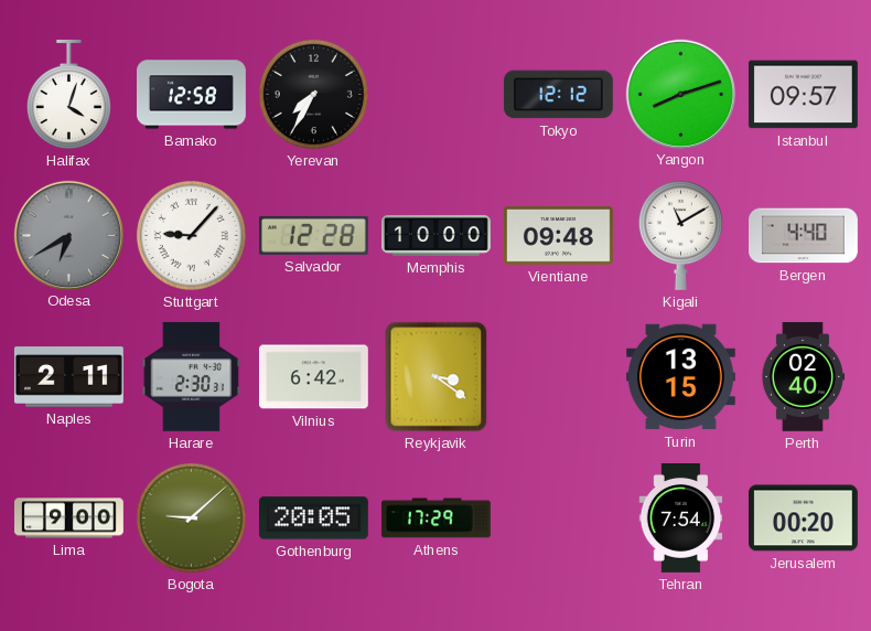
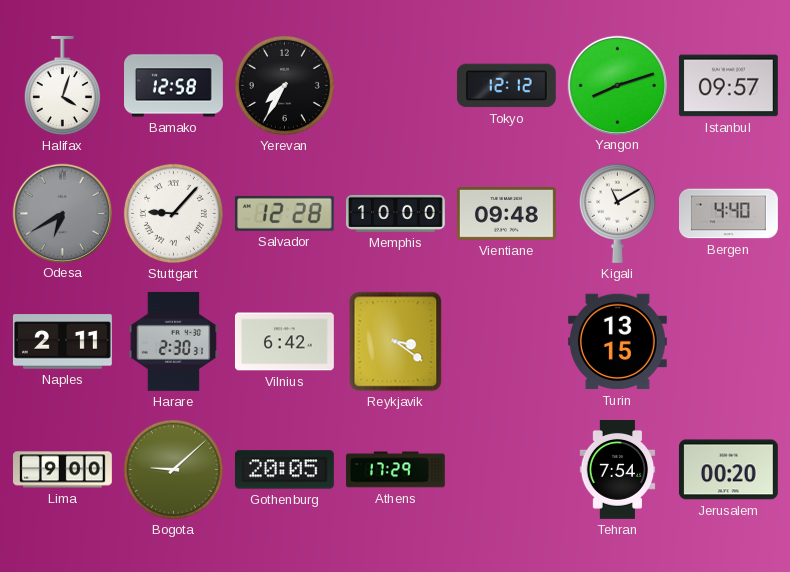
Perth: 02:40 -> none
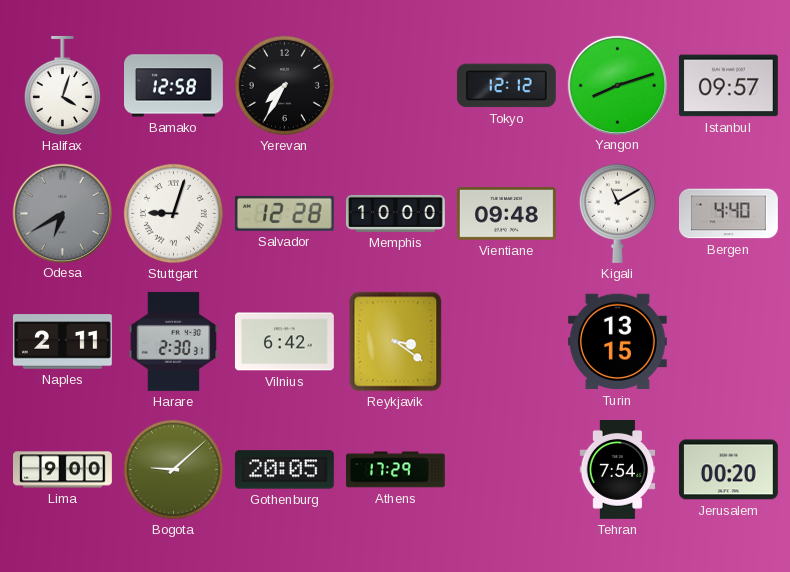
Stuttgart: 9:07 -> 9:03
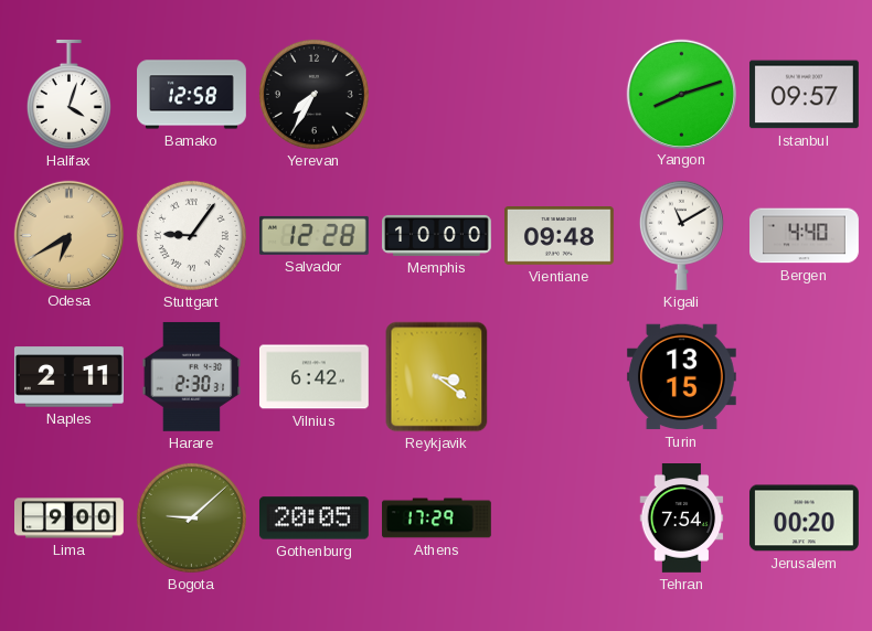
Tokyo: 12:12 -> none
Odesa dial: grey -> champagne
Stuttgart: 9:03 -> 9:06
